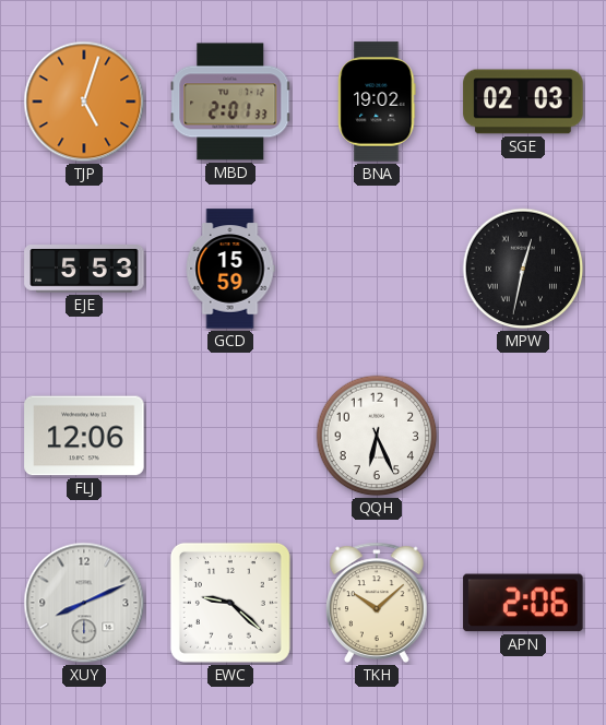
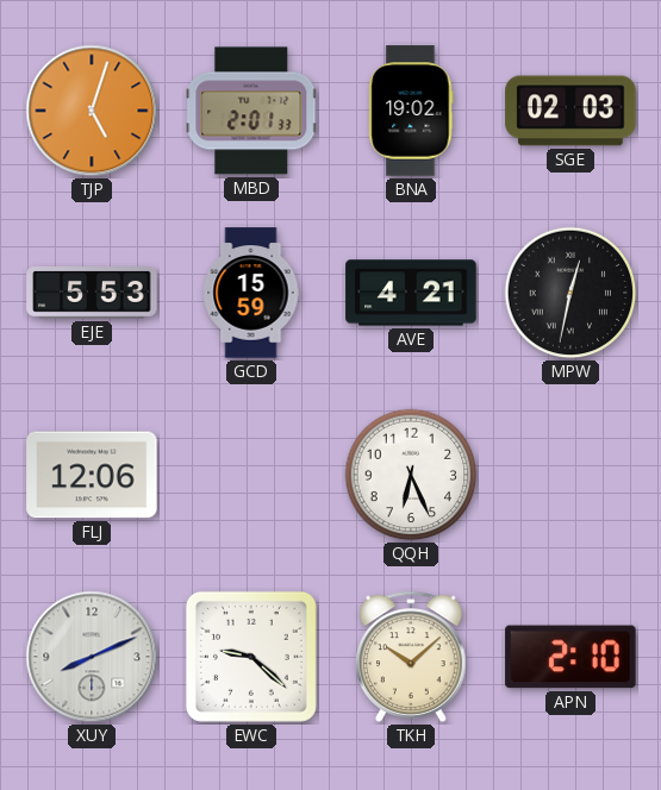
AVE: none -> 4:21
APN: 2:06 -> 2:10
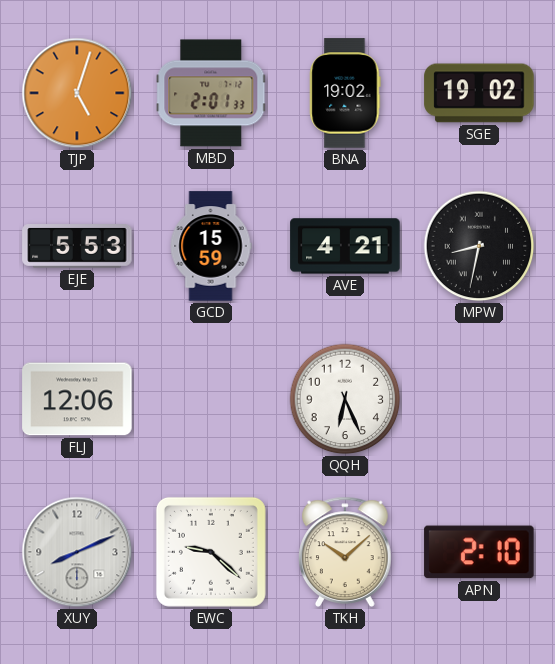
SGE: 02:03 -> 19:02
MPW: 12:32 -> 8:32
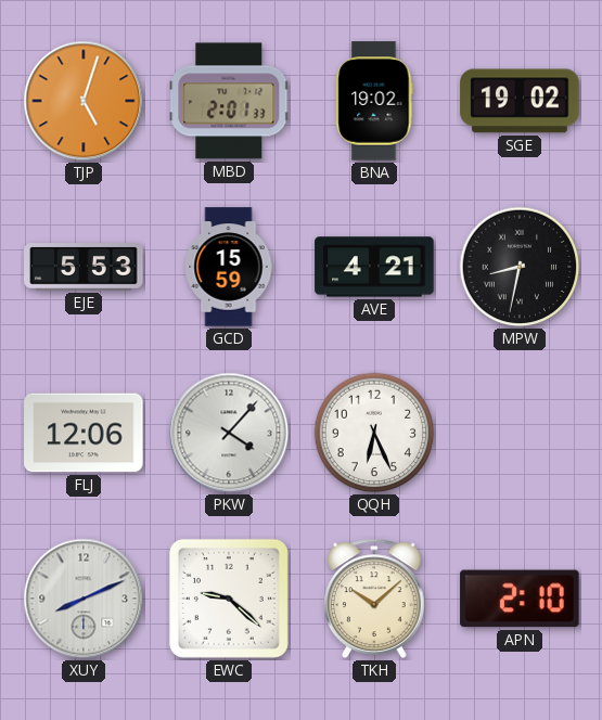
PKW: none -> 4:07
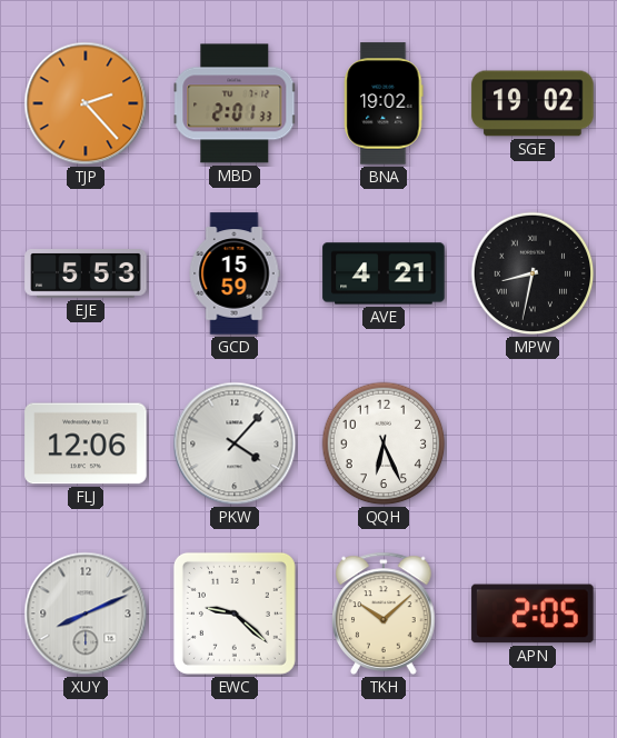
TJP: 5:03 -> 2:23
APN: 2:10 -> 2:05
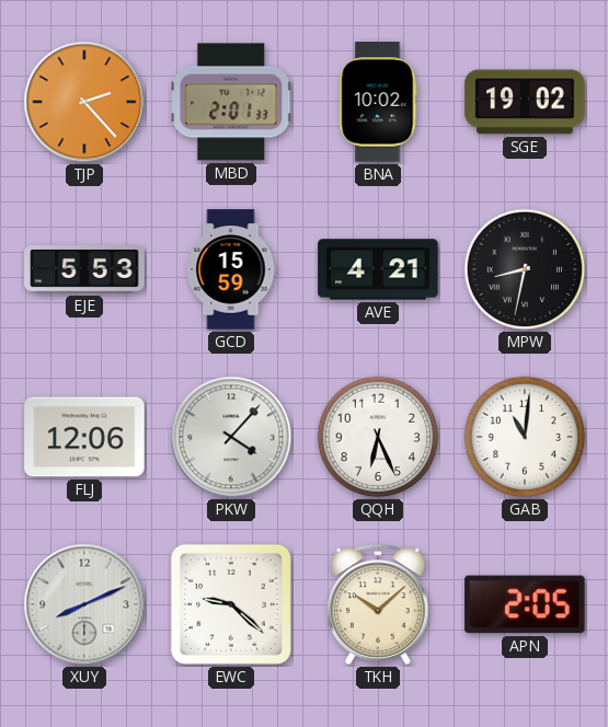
BNA: 19:02 -> 10:02
GAB: none -> 11:01
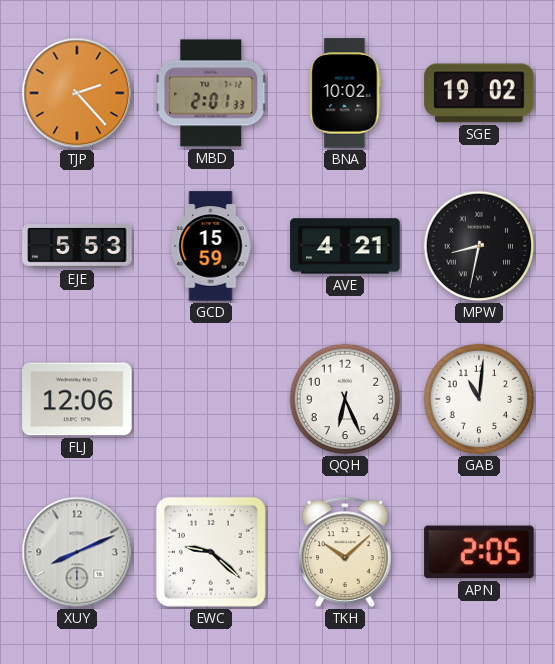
PKW: 4:07 -> none
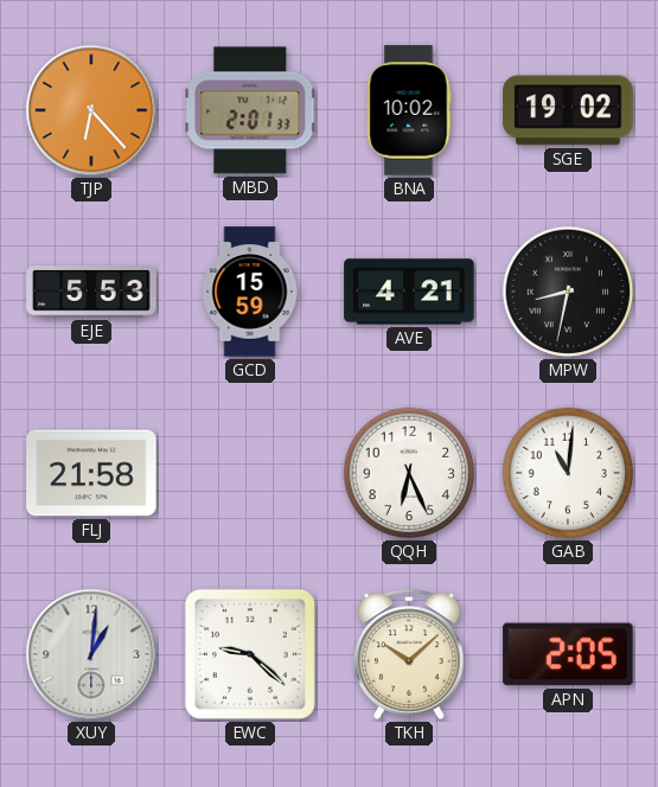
TJP: 2:23 -> 6:23
FLJ: 12:06 -> 21:58
XUY: 8:11 -> 1:01
